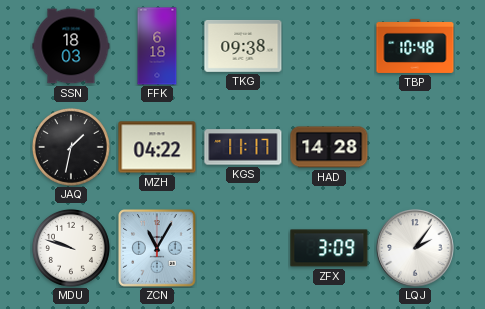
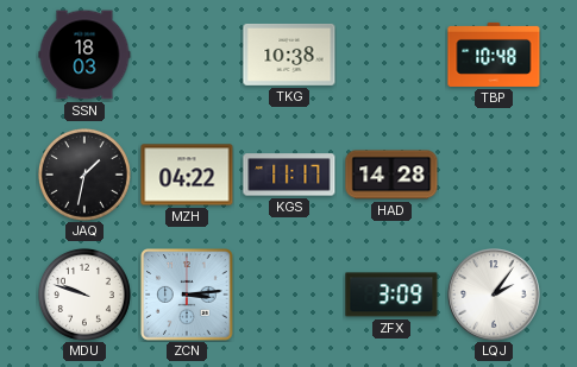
FFK: 6:18 -> none
TKG: 09:38 -> 10:38
ZCN: 11:05 -> 3:14
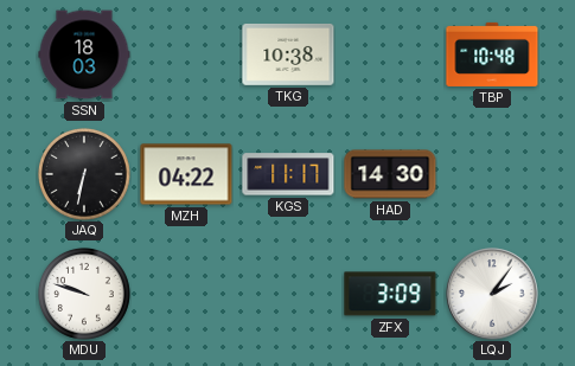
JAQ: 1:32 -> 6:32
HAD: 14:28 -> 14:30
ZCN: 3:14 -> none
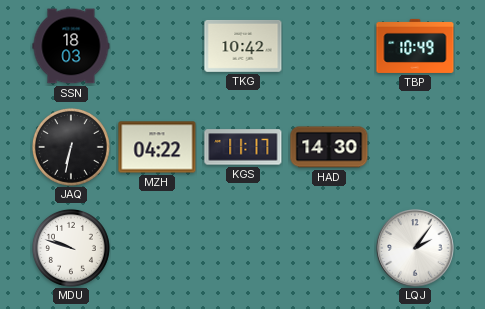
TKG: 10:38 -> 10:42
TBP: 10:48 -> 10:49
ZFX: 3:09 -> none
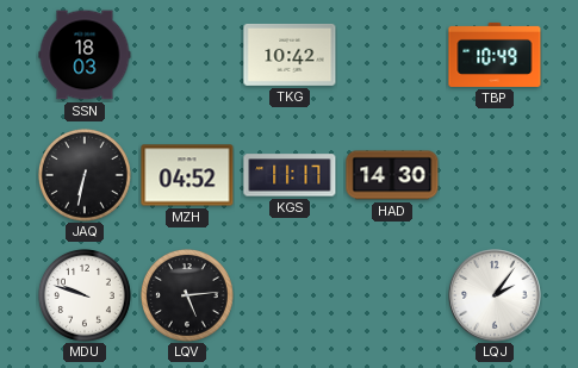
MZH: 04:22 -> 04:52
LQV: none -> 5:14
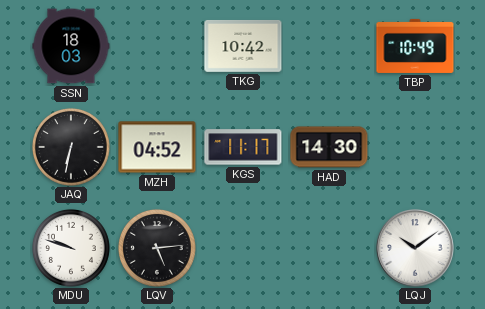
LQJ: 2:06 -> 10:09
